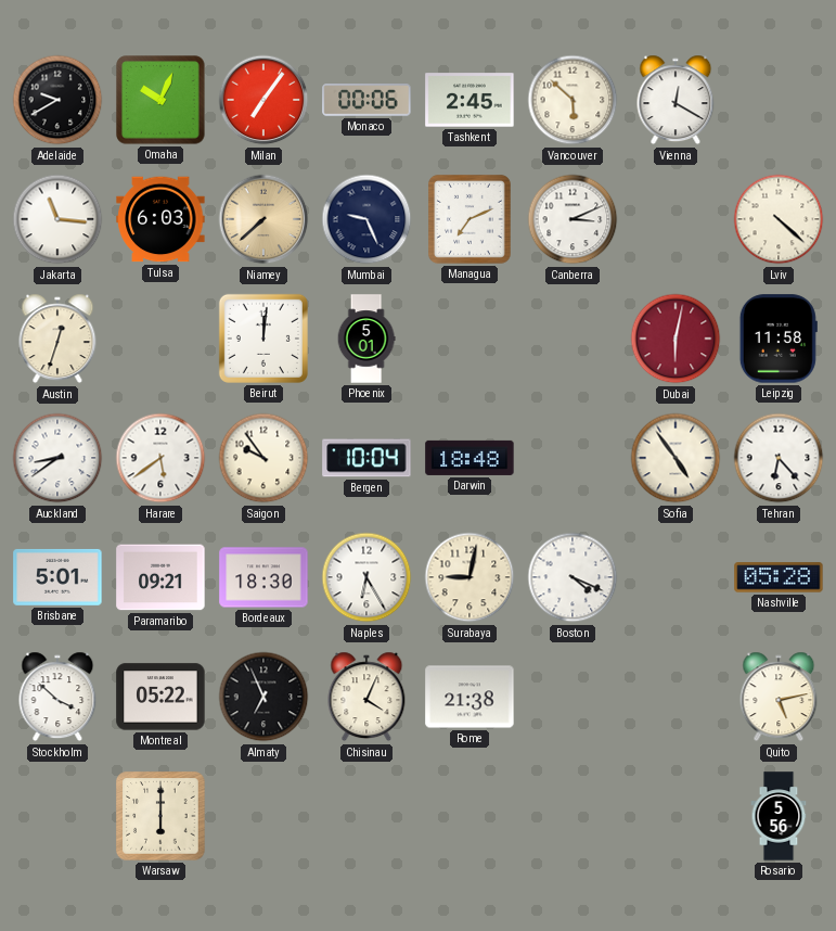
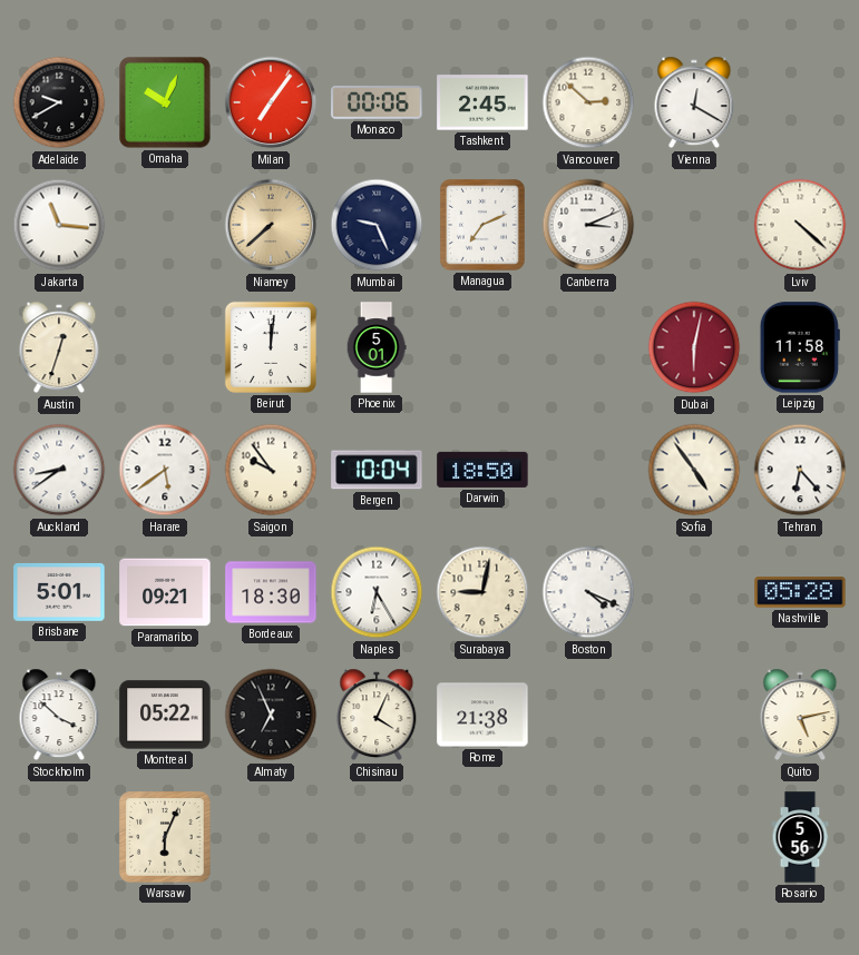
Vancouver: 5:52 -> 2:52
Tulsa: 6:03 -> none
Darwin: 18:48 -> 18:50
Warsaw: 6:00 -> 6:04
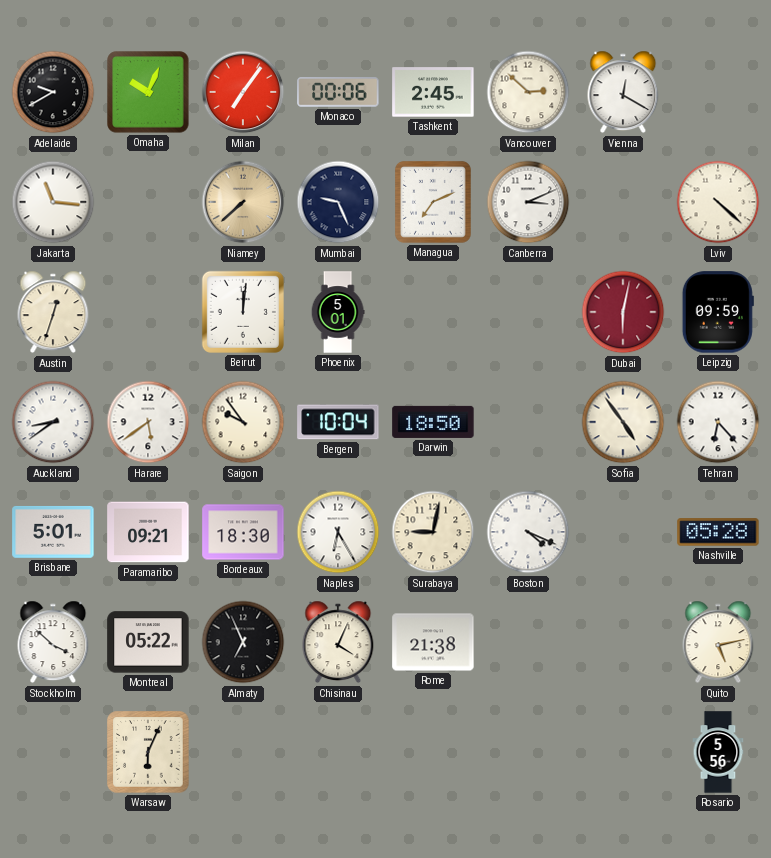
Leipzig: 11:58 -> 09:59
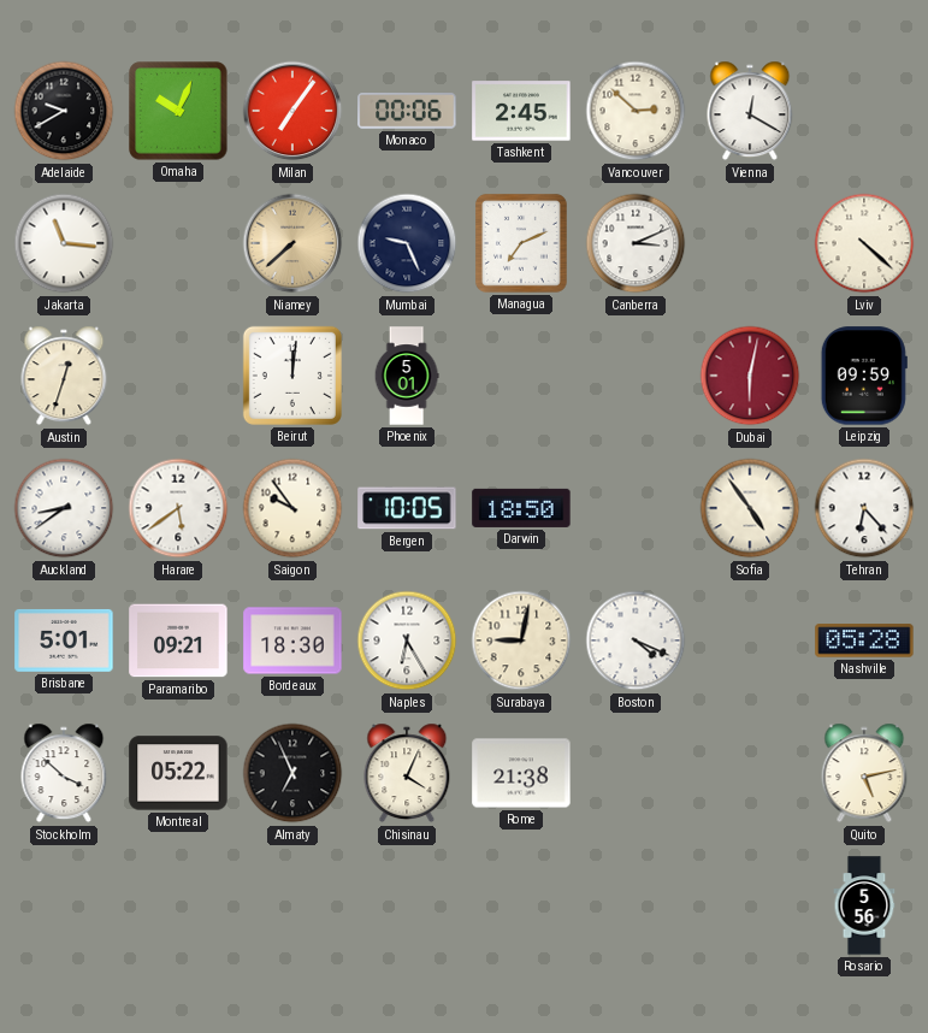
Bergen: 10:04 -> 10:05
Warsaw: 6:04 -> none
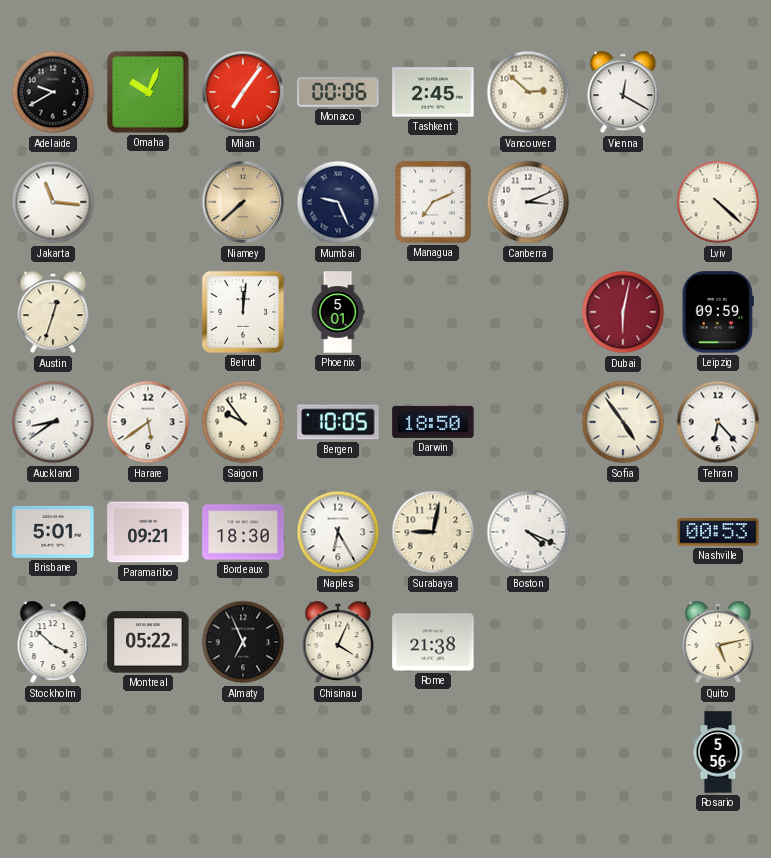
Nashville: 05:28 -> 00:53
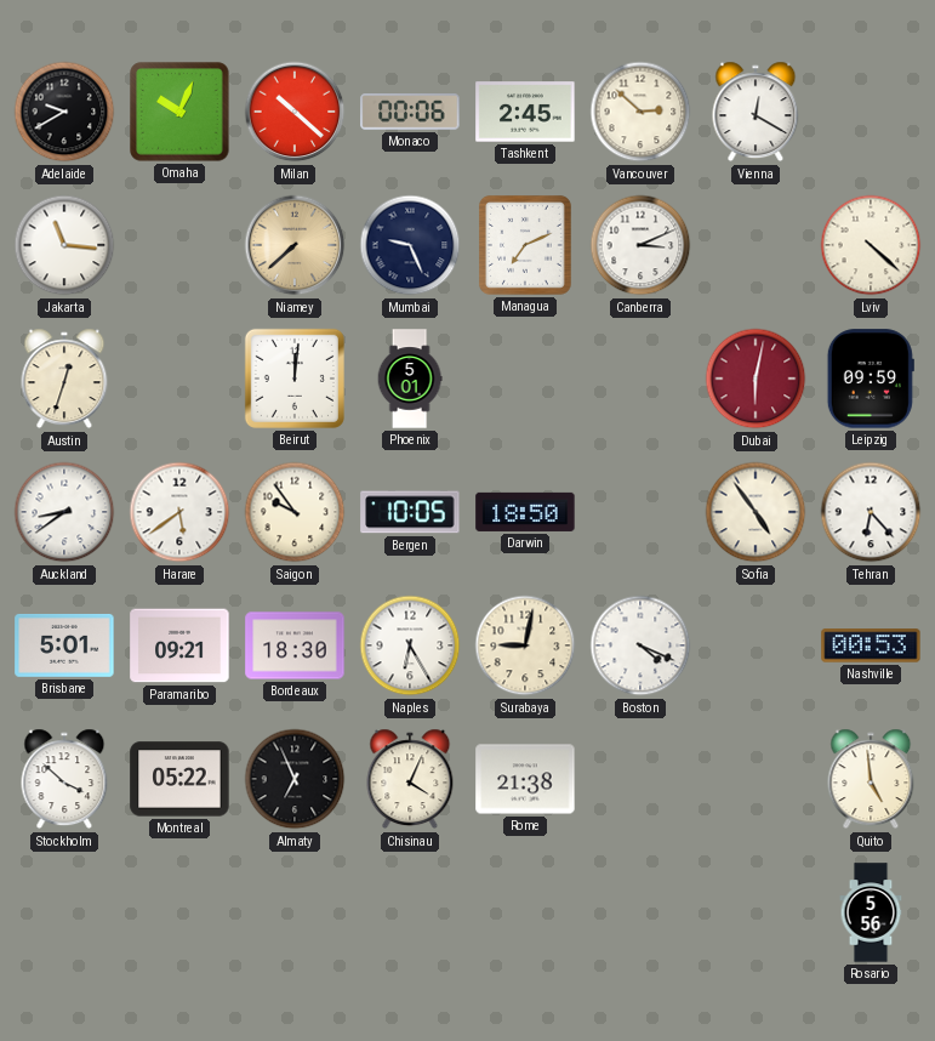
Milan: 7:06 -> 10:22
Quito: 5:13 -> 4:59
